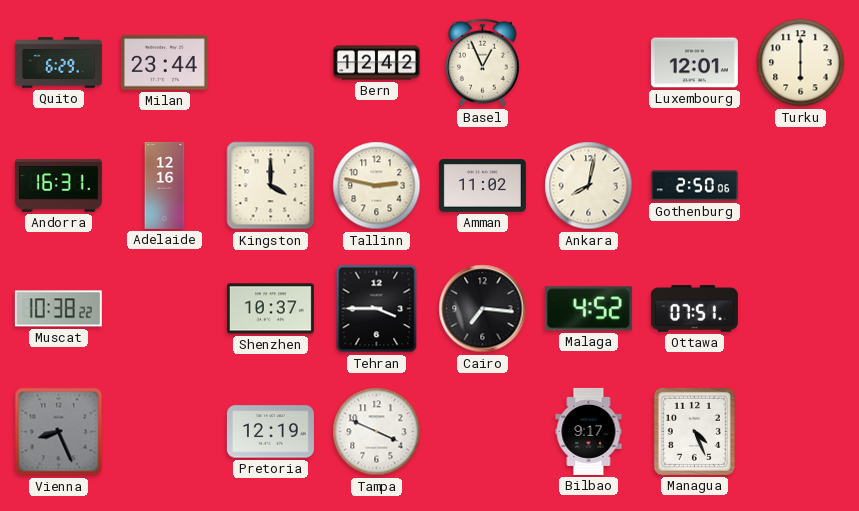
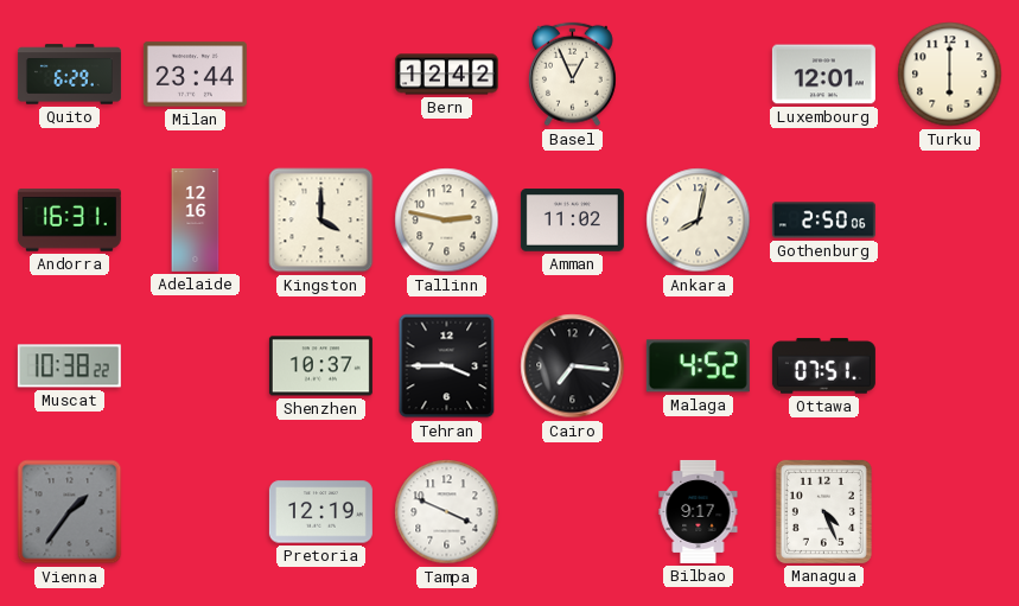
Vienna: 8:26 -> 1:36
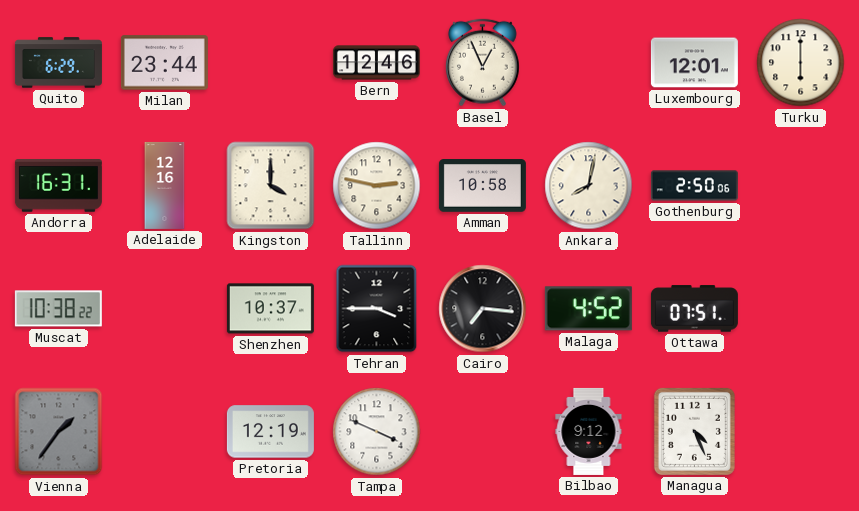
Bern: 12:42 -> 12:46
Amman: 11:02 -> 10:58
Bilbao: 9:17 -> 9:12
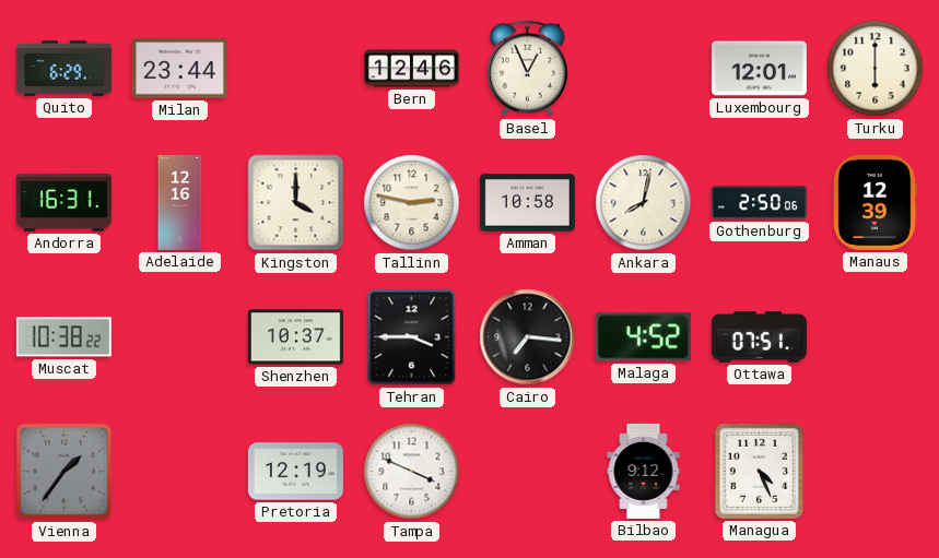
Manaus: none -> 12:39
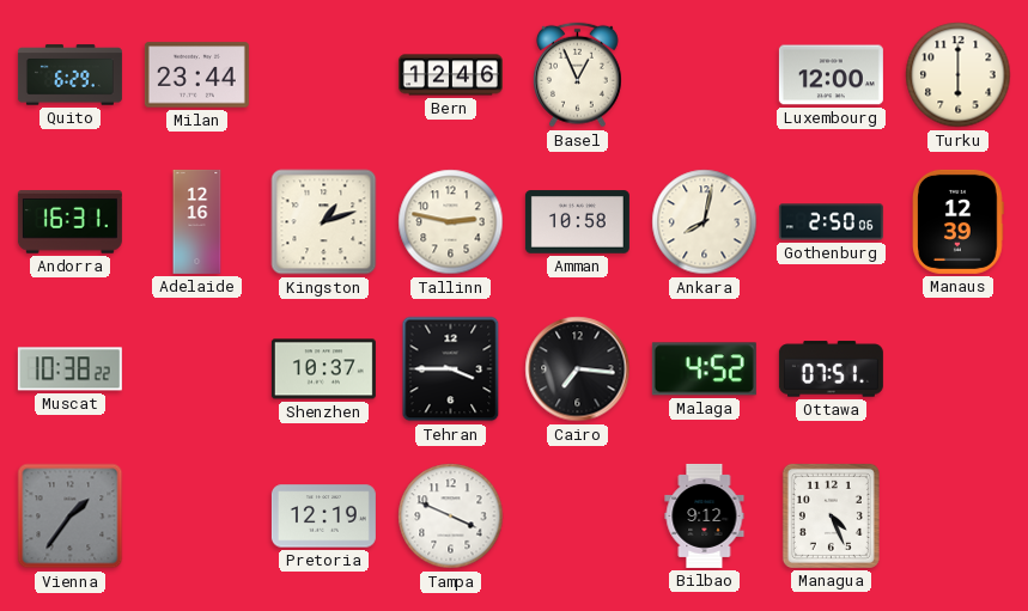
Luxembourg: 12:01 -> 12:00
Kingston: 4:00 -> 1:12
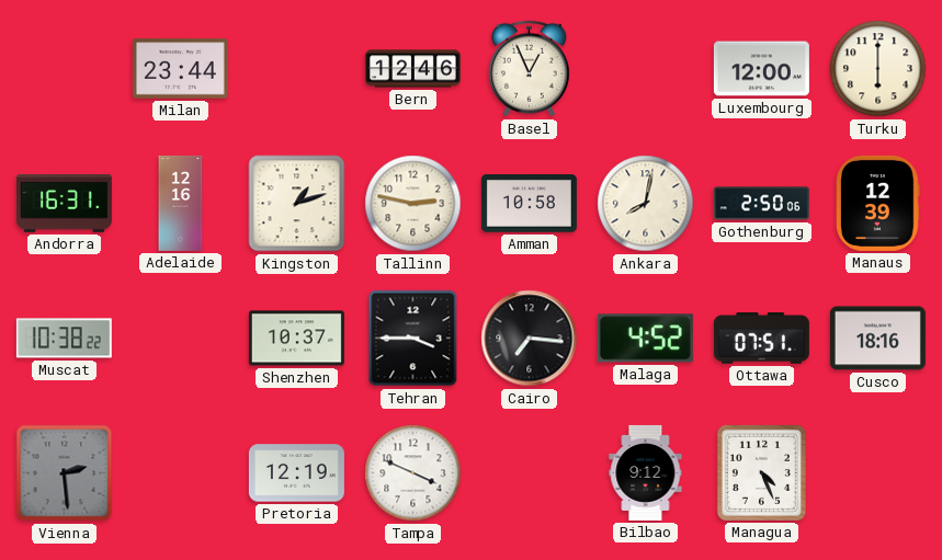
Quito: 6:29 -> none
Cusco: none -> 18:16
Vienna: 1:36 -> 2:29
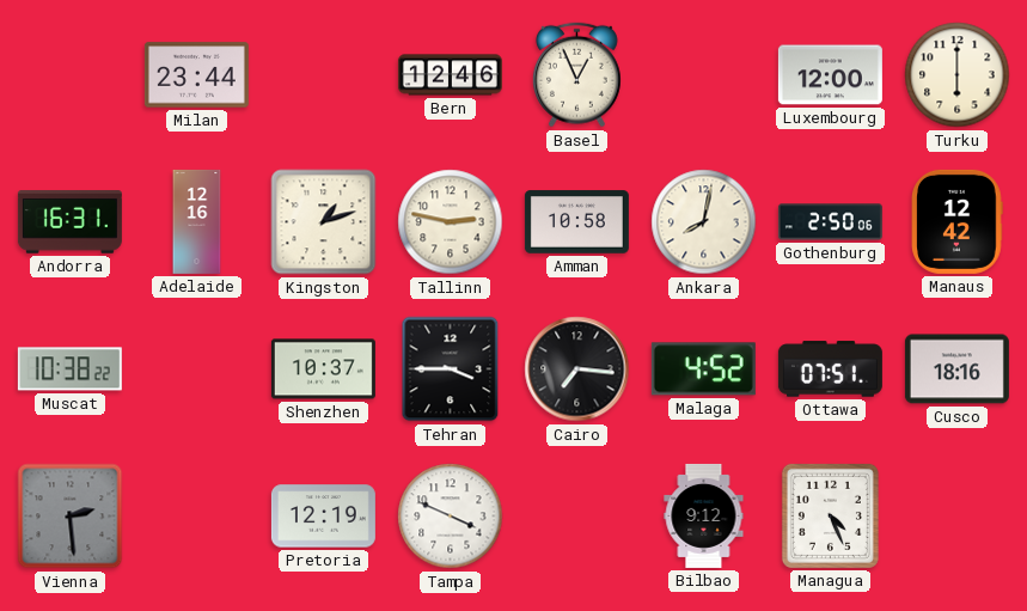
Manaus: 12:39 -> 12:42
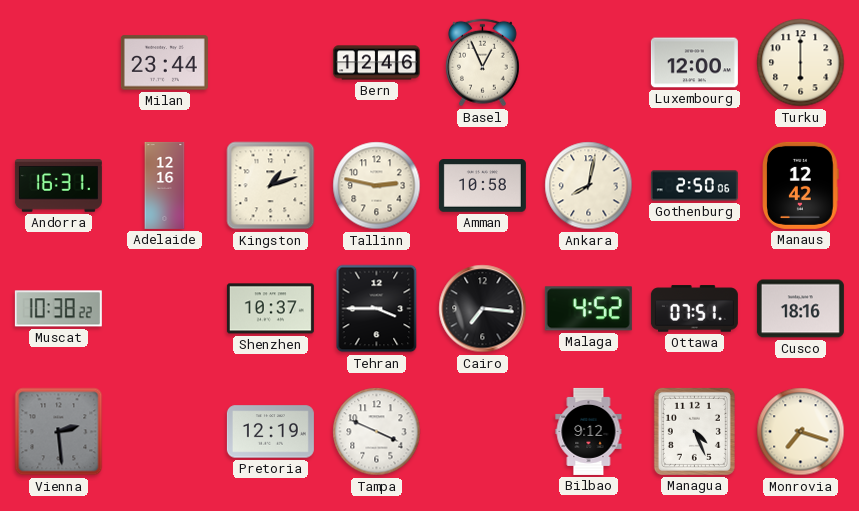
Monrovia: none -> 7:18
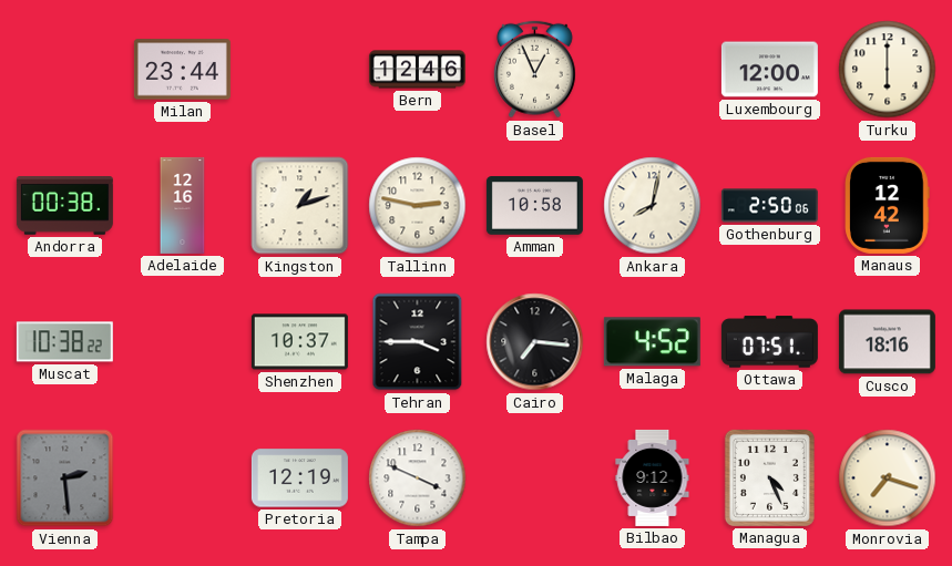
Andorra: 16:31 -> 00:38
